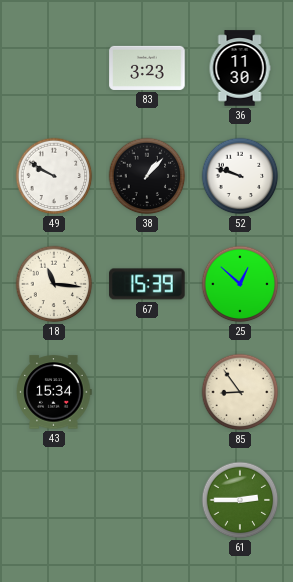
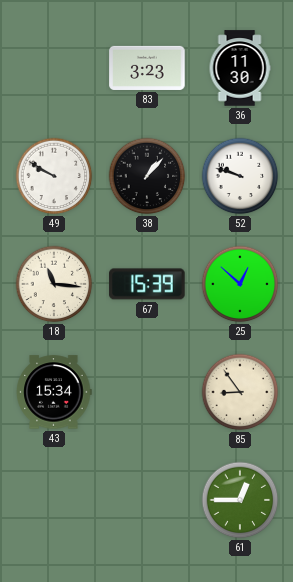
61: 2:45 -> 12:45
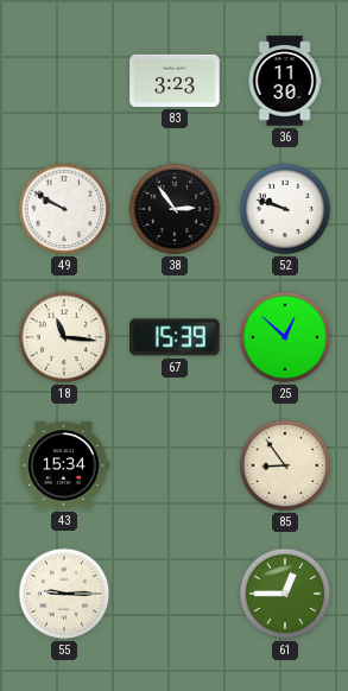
38: 1:07 -> 2:54
55: none -> 9:15
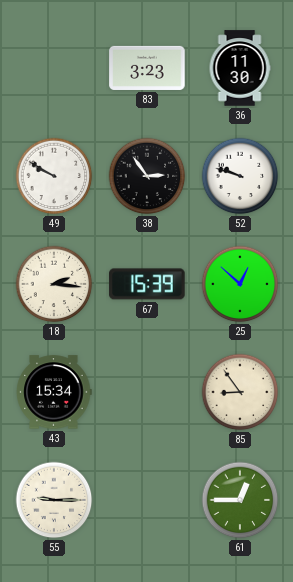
18: 11:16 -> 2:16
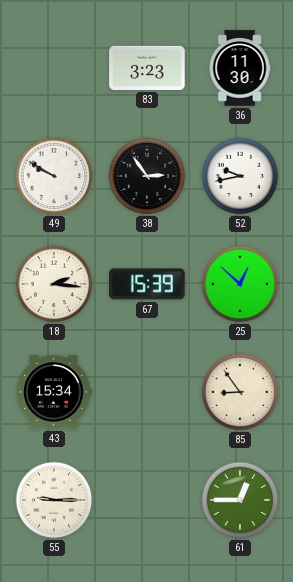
52: 9:48 -> 9:43
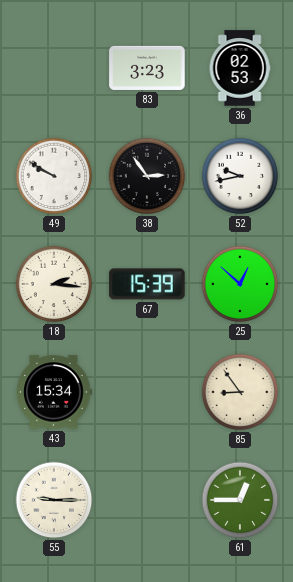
36: 11:30 -> 02:53
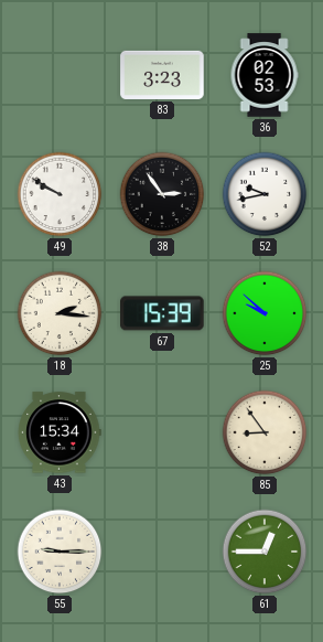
25: 12:52 -> 9:52
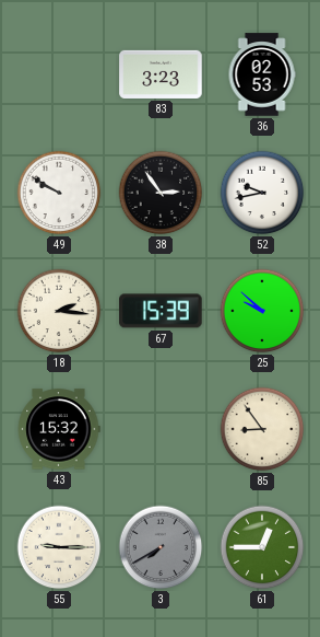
43: 15:34 -> 15:32
3: none -> 7:40
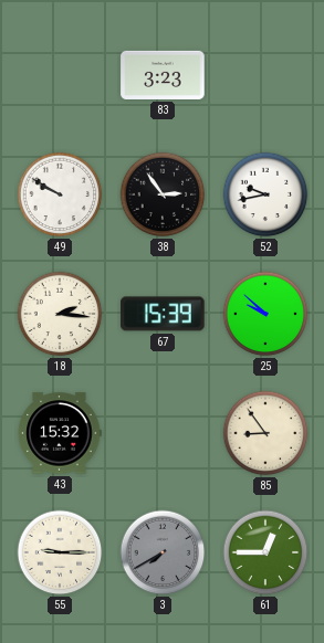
36: 02:53 -> none
